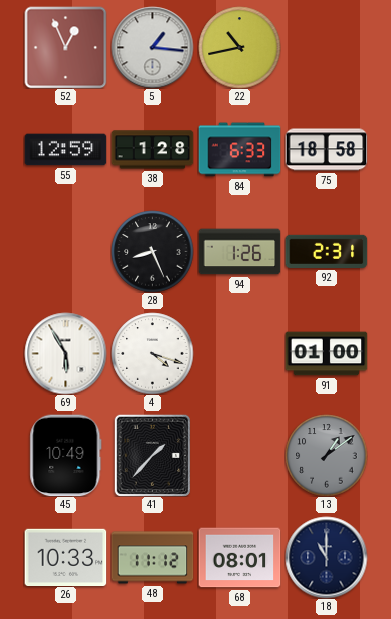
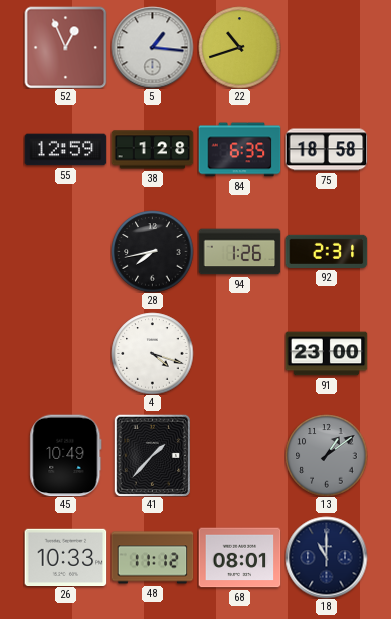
22: 10:43 -> 10:42
84: 6:33 -> 6:35
28: 8:26 -> 7:43
69: 5:55 -> none
91: 01:00 -> 23:00
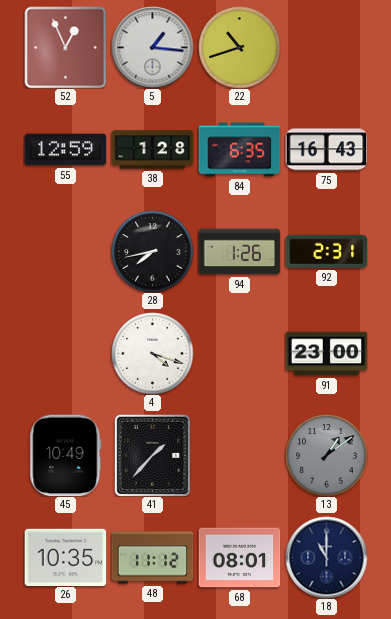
75: 18:58 -> 16:43
26: 10:33 -> 10:35
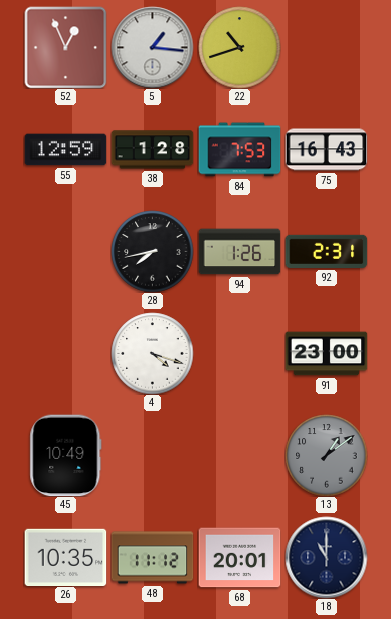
84: 6:35 -> 7:53
41: 1:37 -> none
68: 08:01 -> 20:01
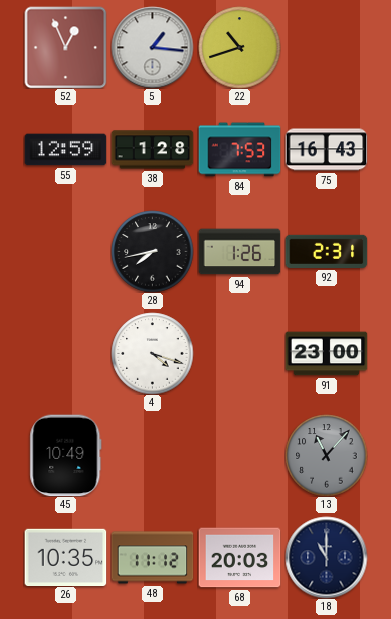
13: 1:09 -> 11:07
68: 20:01 -> 20:03
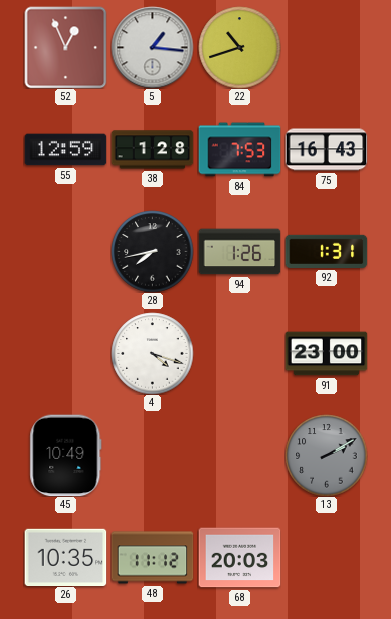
92: 2:31 -> 1:31
13: 11:07 -> 2:10
18: 11:00 -> none
